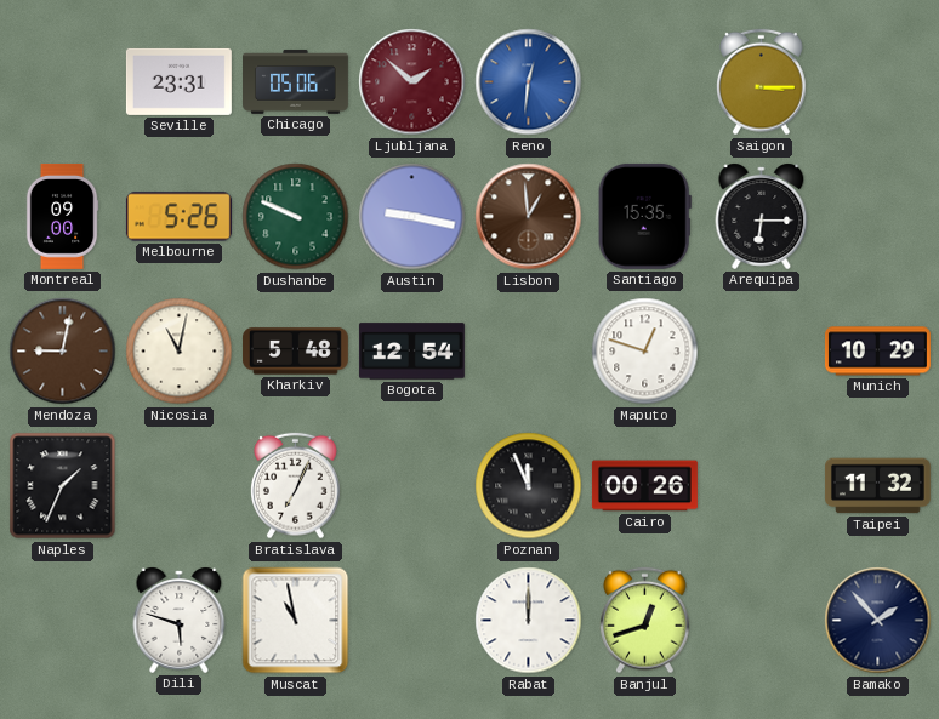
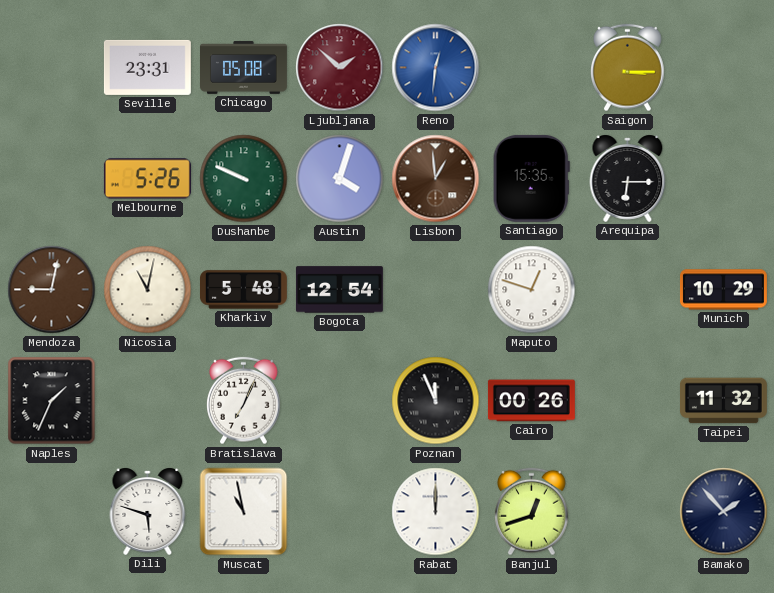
Chicago: 05:06 -> 05:08
Montreal: 09:00 -> none
Austin: 9:17 -> 4:03
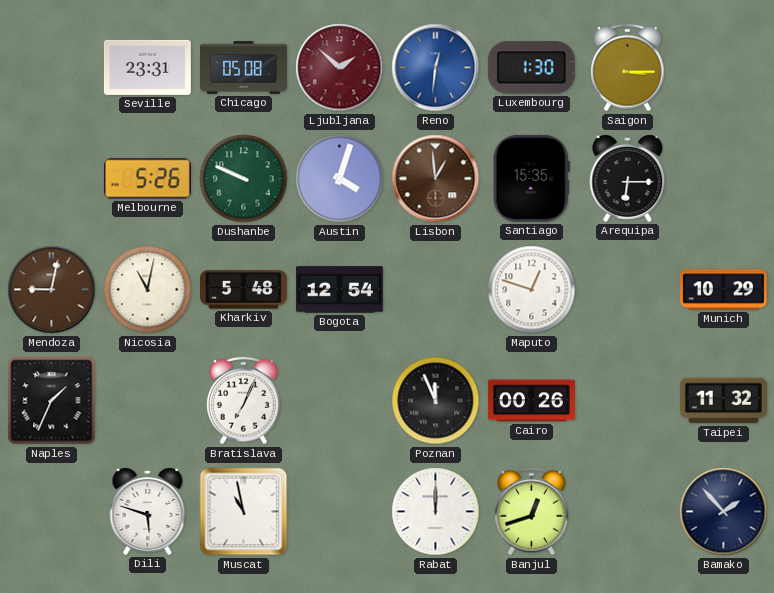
Luxembourg: none -> 1:30
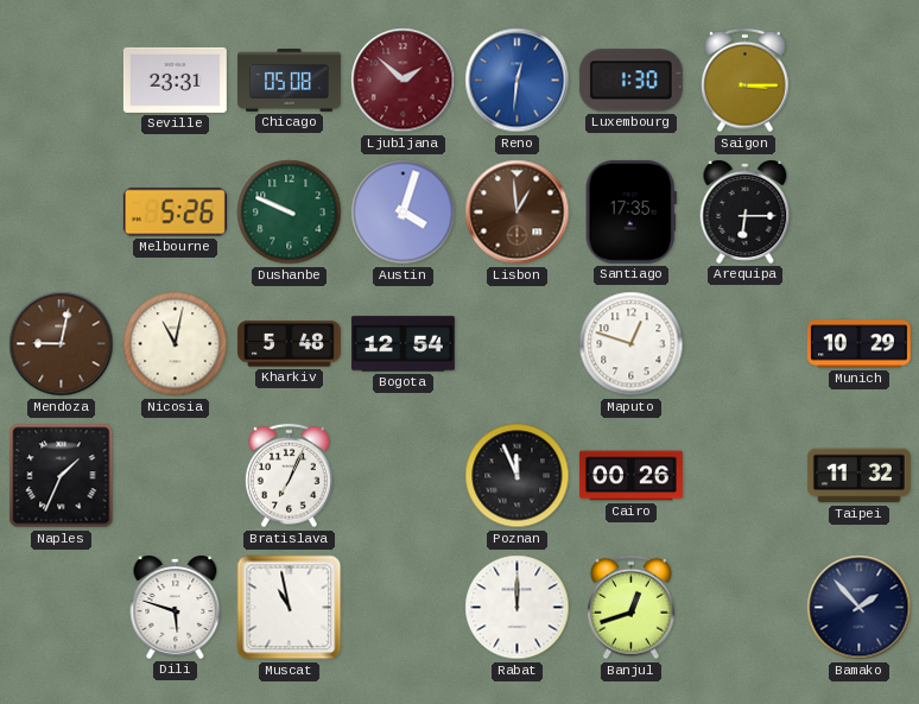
Santiago: 15:35 -> 17:35
